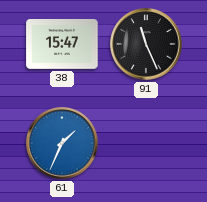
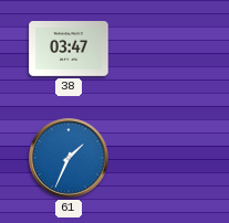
38: 15:47 -> 03:47
91: 11:26 -> none
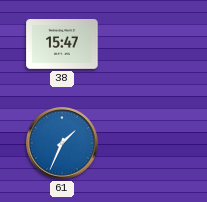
38: 03:47 -> 15:47
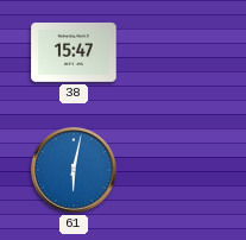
61: 1:34 -> 6:02
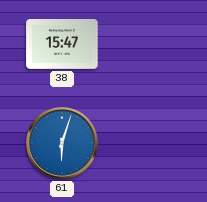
61: 6:02 -> 6:03
